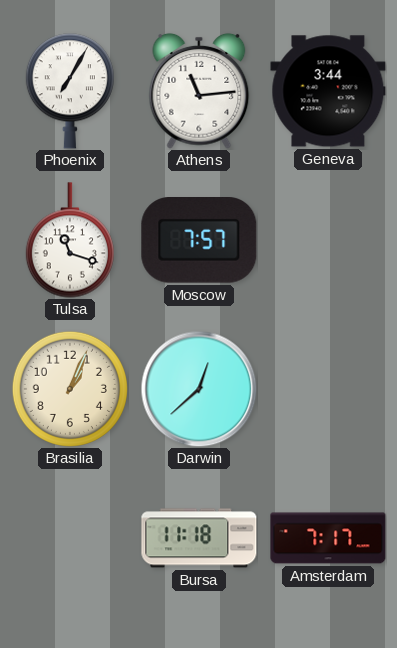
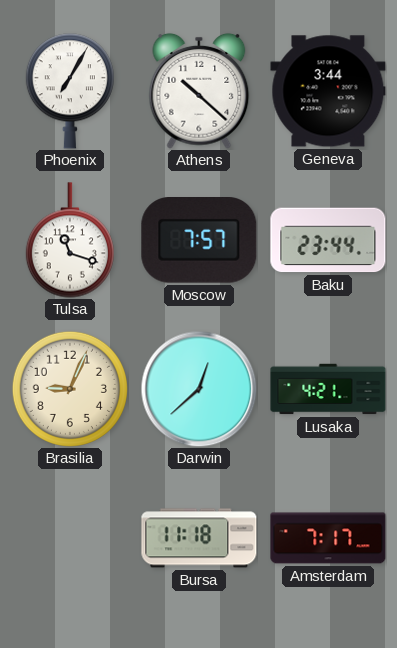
Athens: 11:14 -> 10:22
Baku: none -> 23:44
Brasilia: 1:04 -> 9:04
Lusaka: none -> 4:21
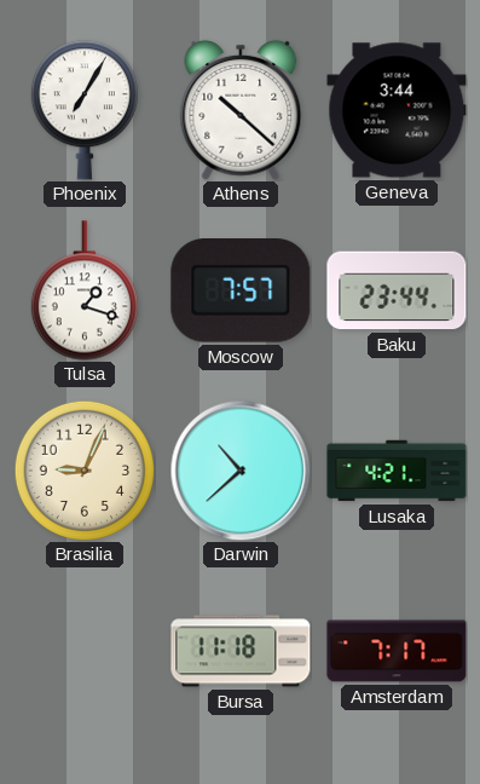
Tulsa: 11:18 -> 1:18
Darwin: 12:38 -> 10:38
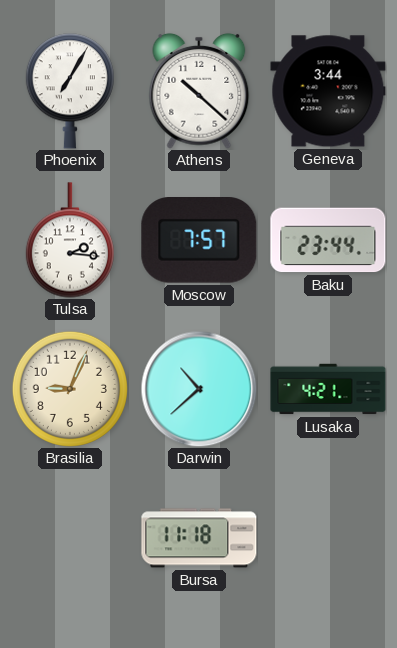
Tulsa: 1:18 -> 2:16
Amsterdam: 7:17 -> none
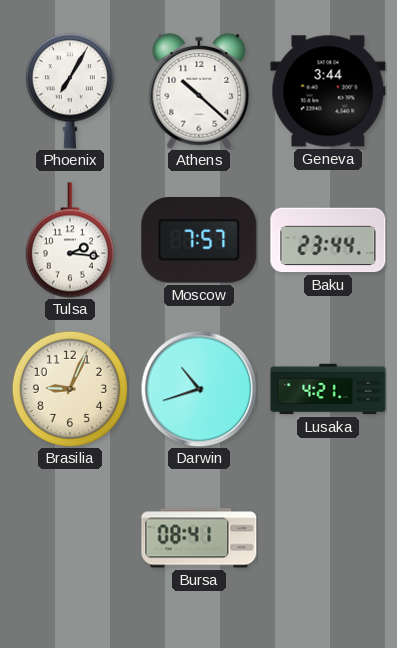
Darwin: 10:38 -> 10:42
Bursa: 11:18 -> 08:41
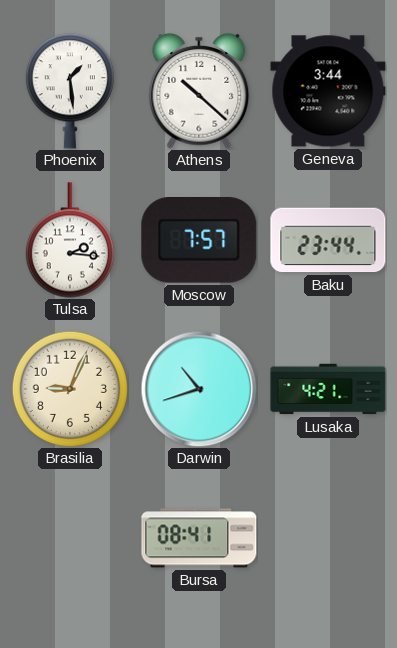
Phoenix: 7:05 -> 1:29
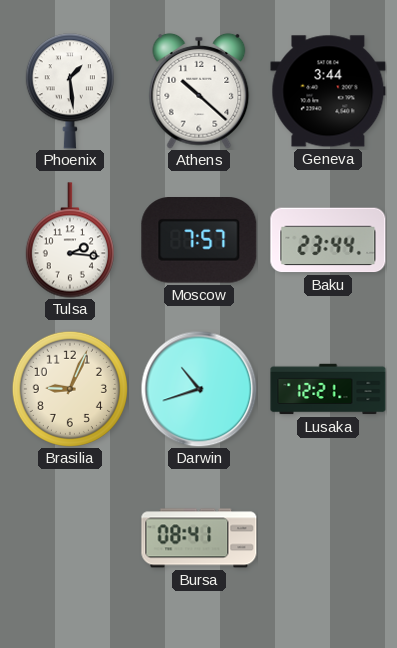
Lusaka: 4:21 -> 12:21
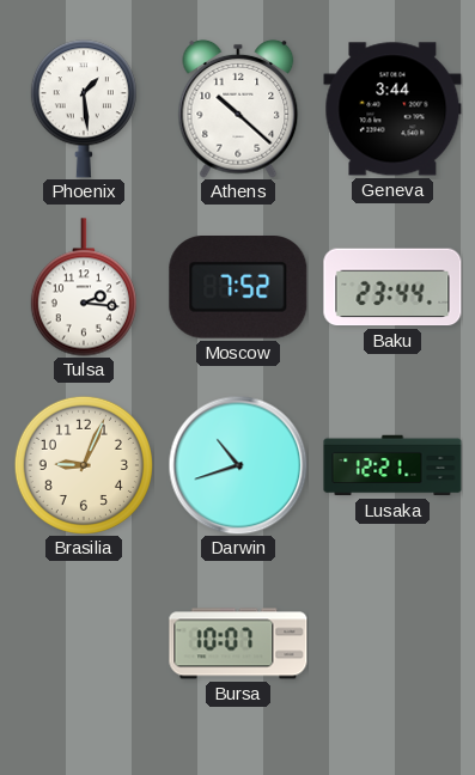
Moscow: 7:57 -> 7:52
Bursa: 08:41 -> 10:07
